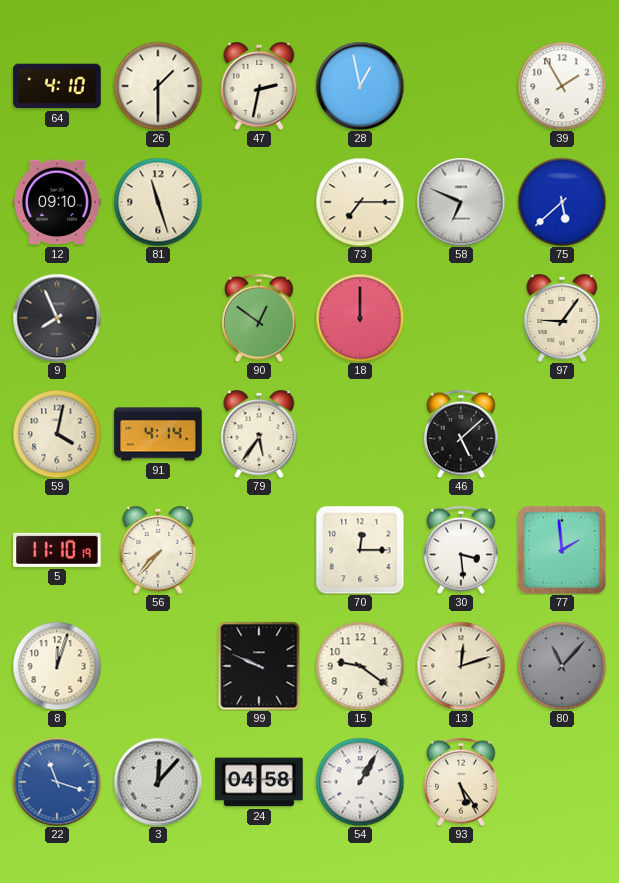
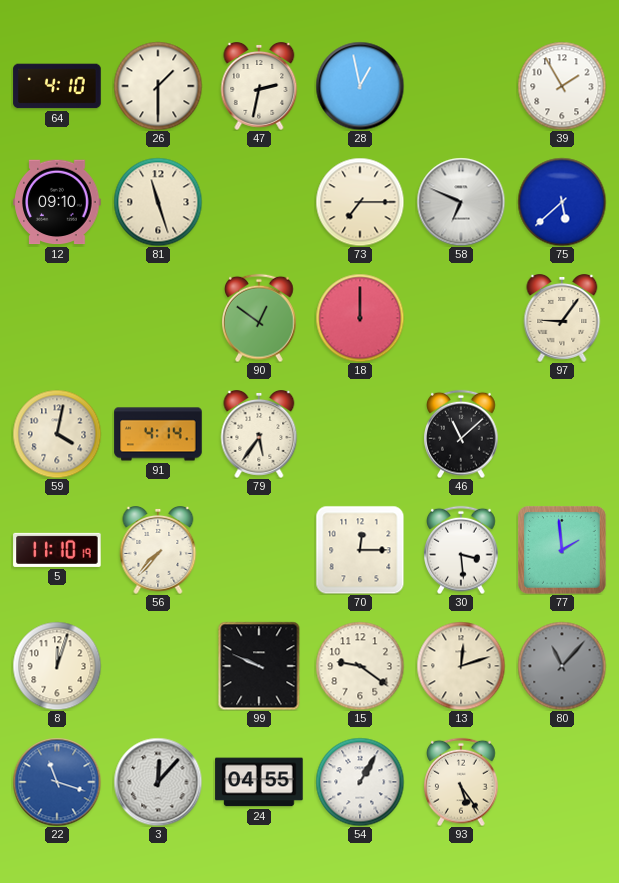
9: 7:56 -> none
46: 5:08 -> 11:08
24: 04:58 -> 04:55
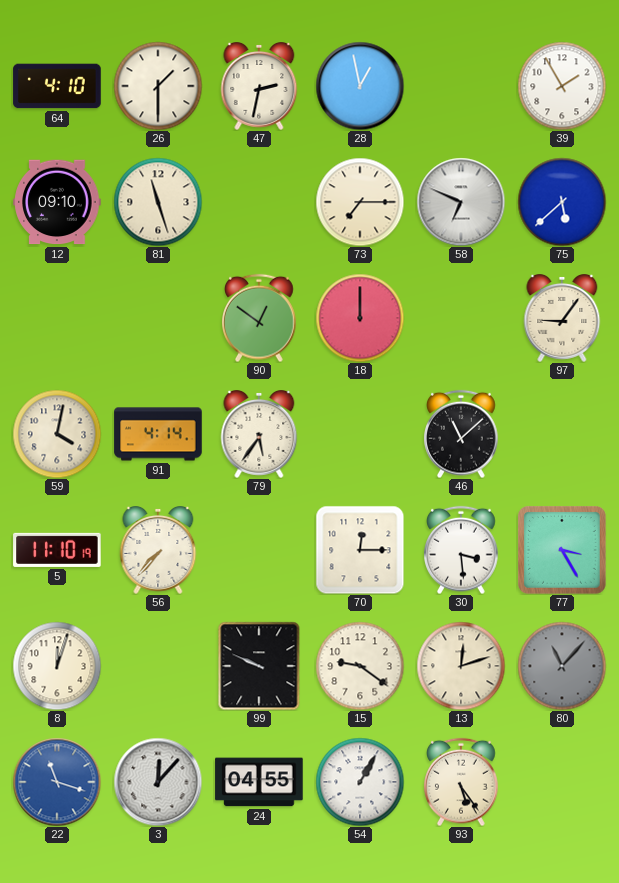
77: 1:59 -> 3:25
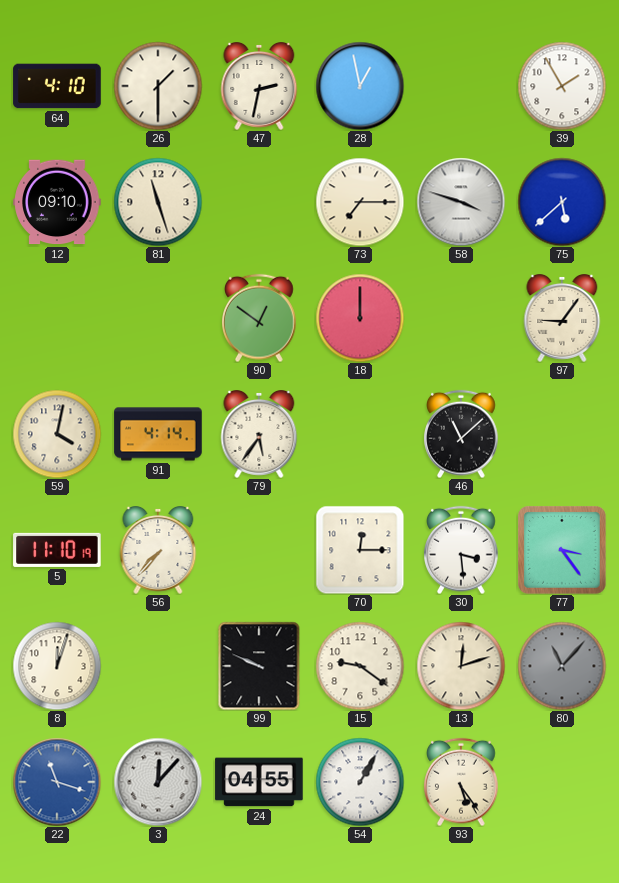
58: 6:49 -> 3:48
77: 3:25 -> 3:24
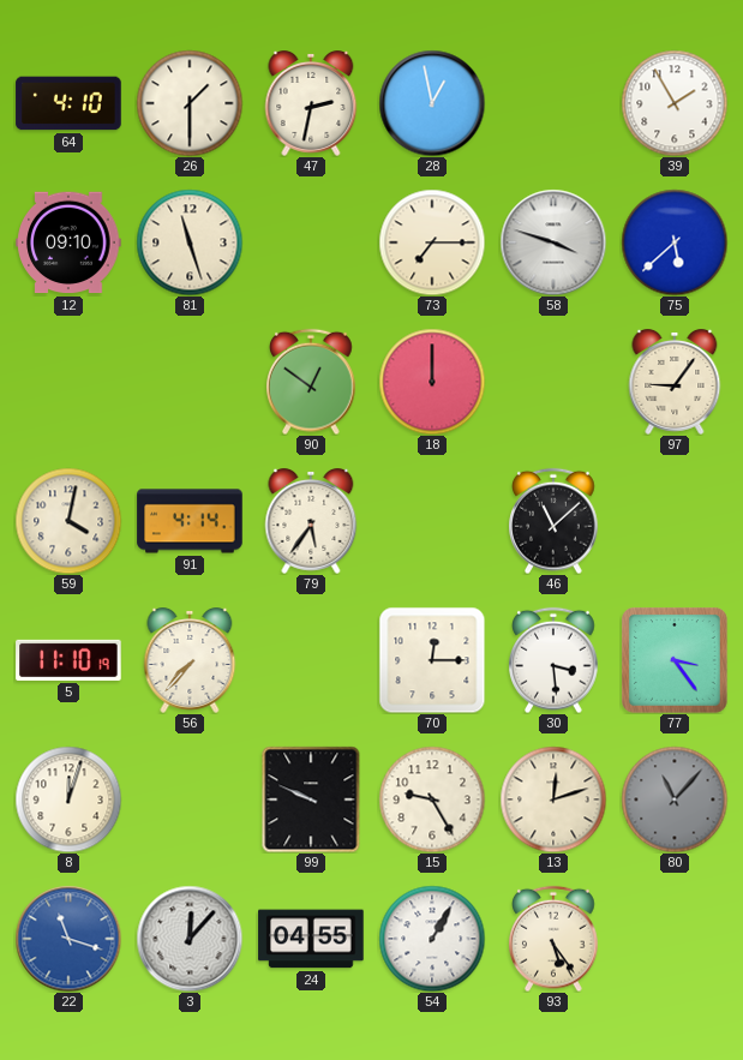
15: 9:21 -> 9:25
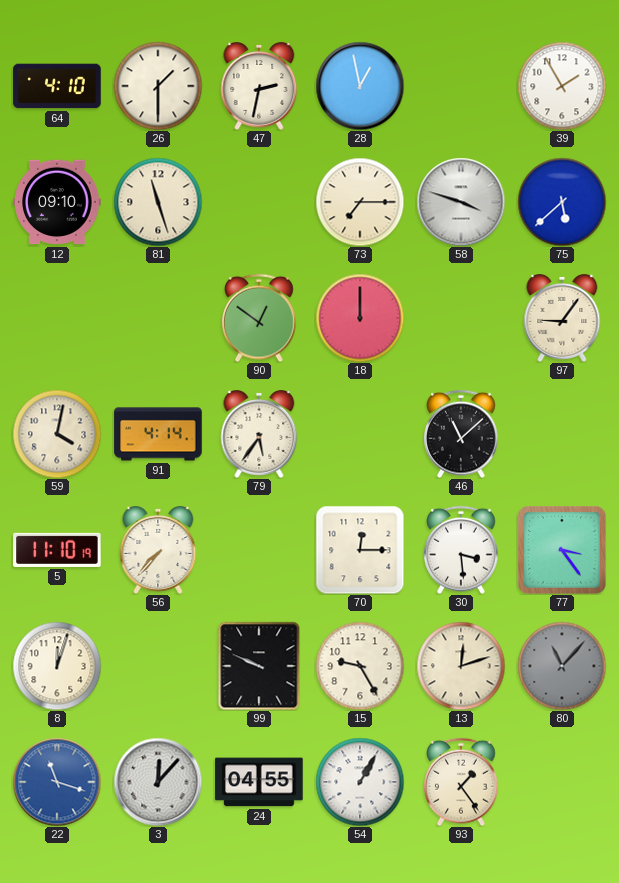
93: 5:24 -> 1:24
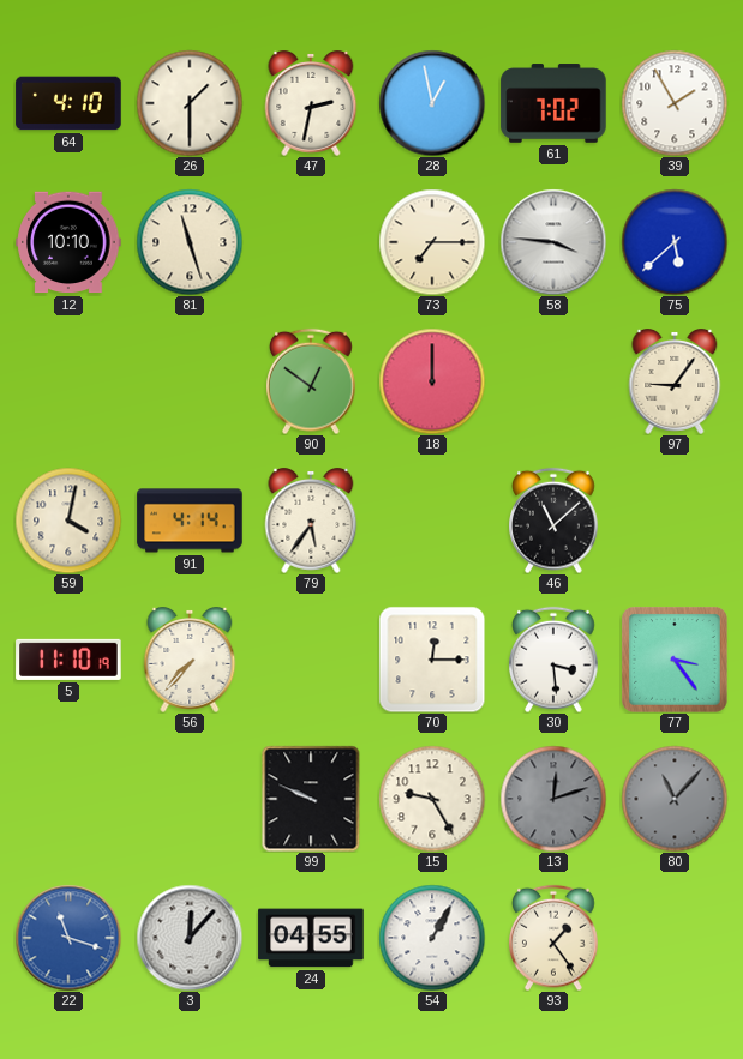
61: none -> 7:02
12: 09:10 -> 10:10
58: 3:48 -> 3:46
8: 12:03 -> none
13 dial: cream -> grey
